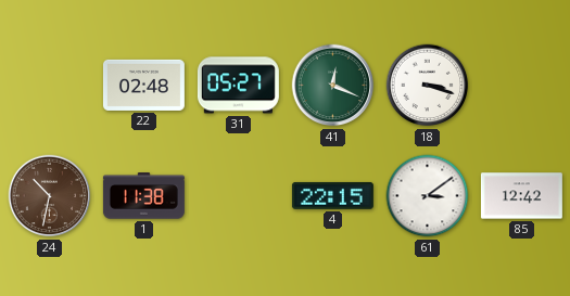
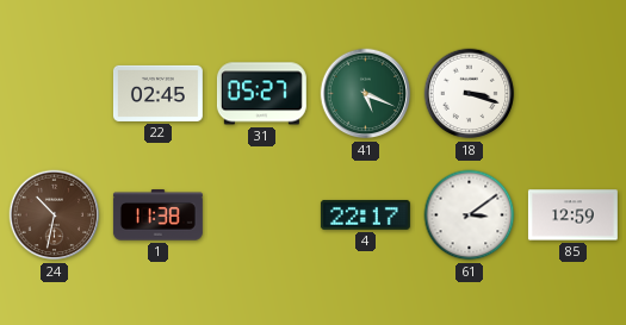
22: 02:48 -> 02:45
41: 12:19 -> 5:19
4: 22:15 -> 22:17
85: 12:42 -> 12:59
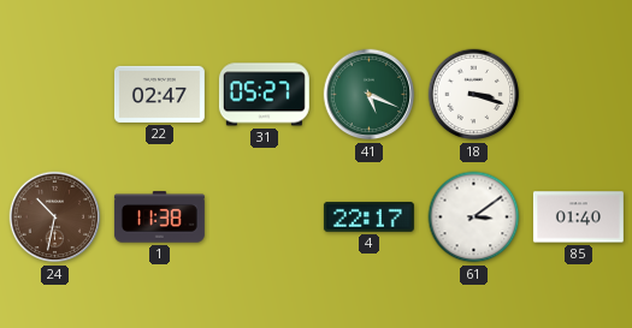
22: 02:45 -> 02:47
85: 12:59 -> 01:40
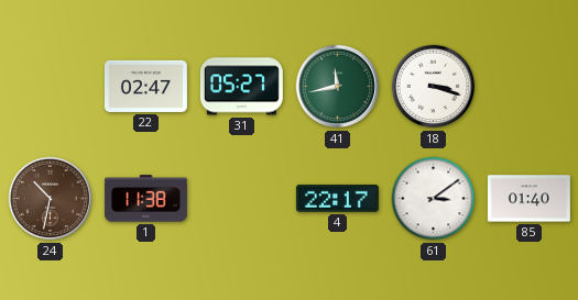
41: 5:19 -> 11:43
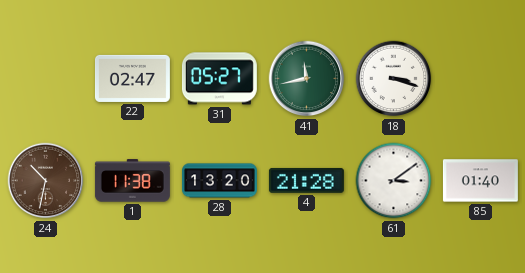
28: none -> 13:20
4: 22:17 -> 21:28
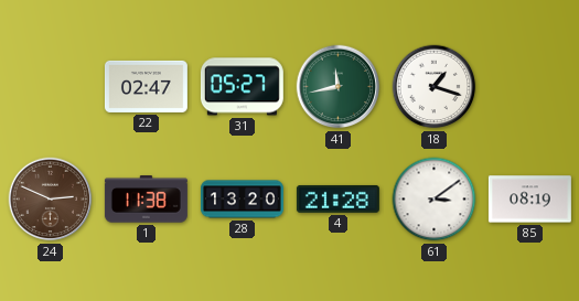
18: 3:18 -> 1:18
24: 10:32 -> 2:49
85: 01:40 -> 08:19
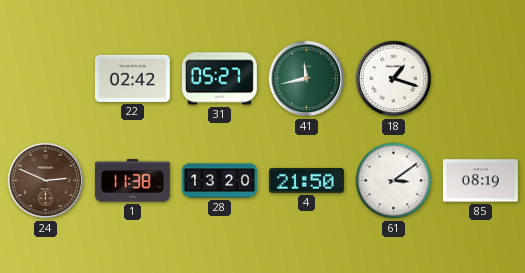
22: 02:47 -> 02:42
4: 21:28 -> 21:50
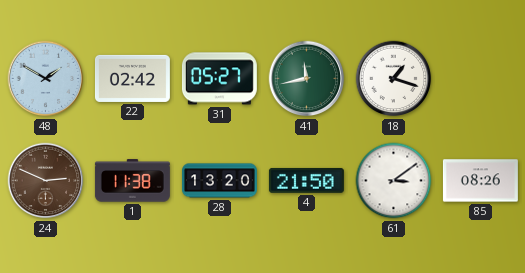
48: none -> 1:50
85: 08:19 -> 08:26
